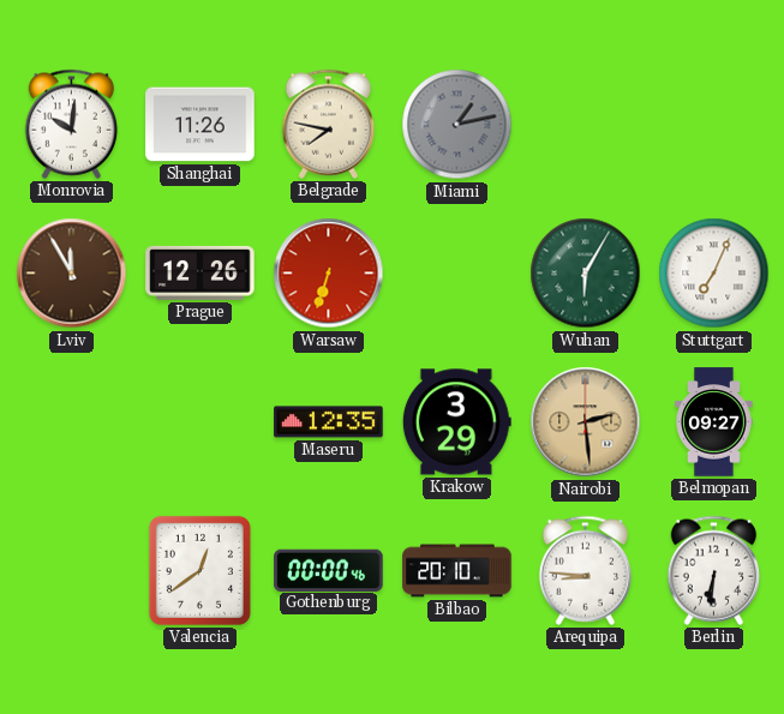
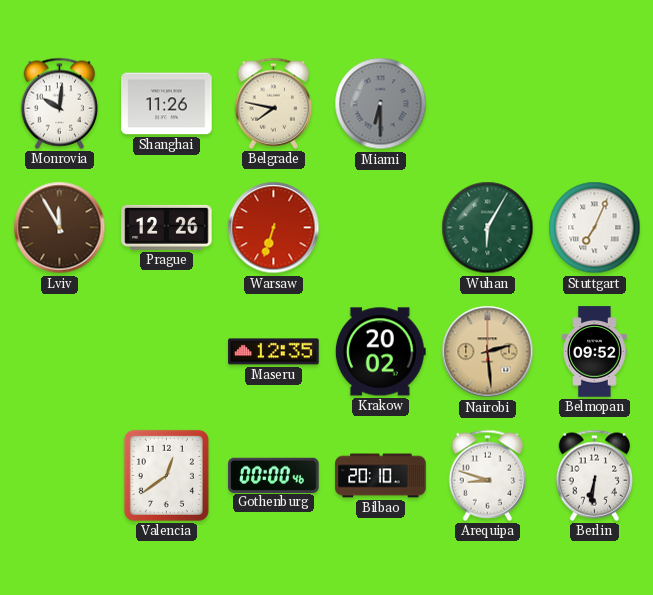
Miami: 1:13 -> 6:30
Krakow: 3:29 -> 20:02
Belmopan: 09:27 -> 09:52
Arequipa: 8:46 -> 8:48
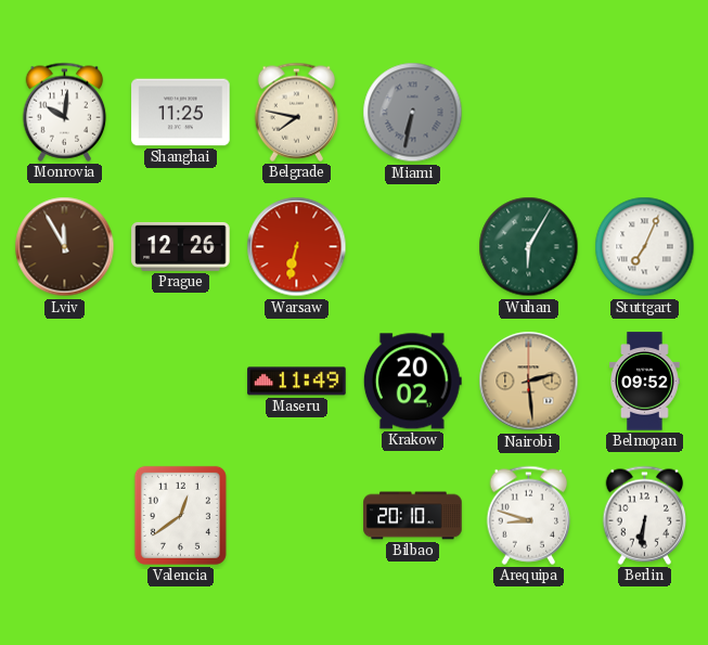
Shanghai: 11:26 -> 11:25
Miami: 6:30 -> 6:32
Warsaw: 6:33 -> 6:32
Maseru: 12:35 -> 11:49
Gothenburg: 00:00 -> none
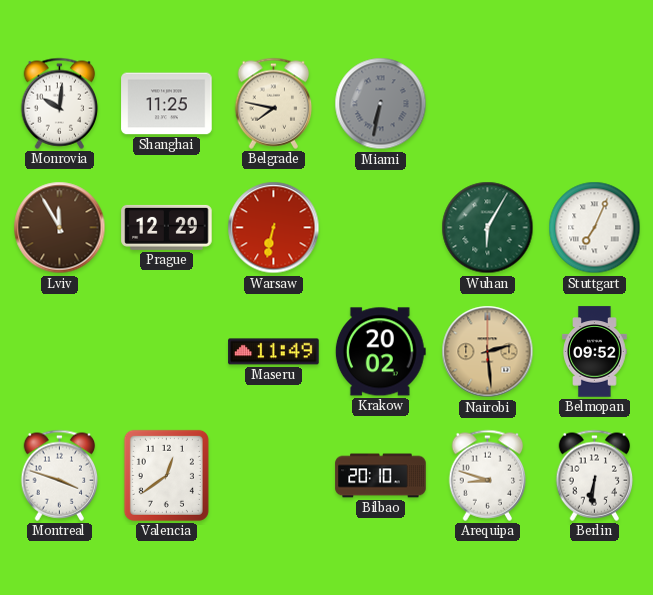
Prague: 12:26 -> 12:29
Montreal: none -> 3:48
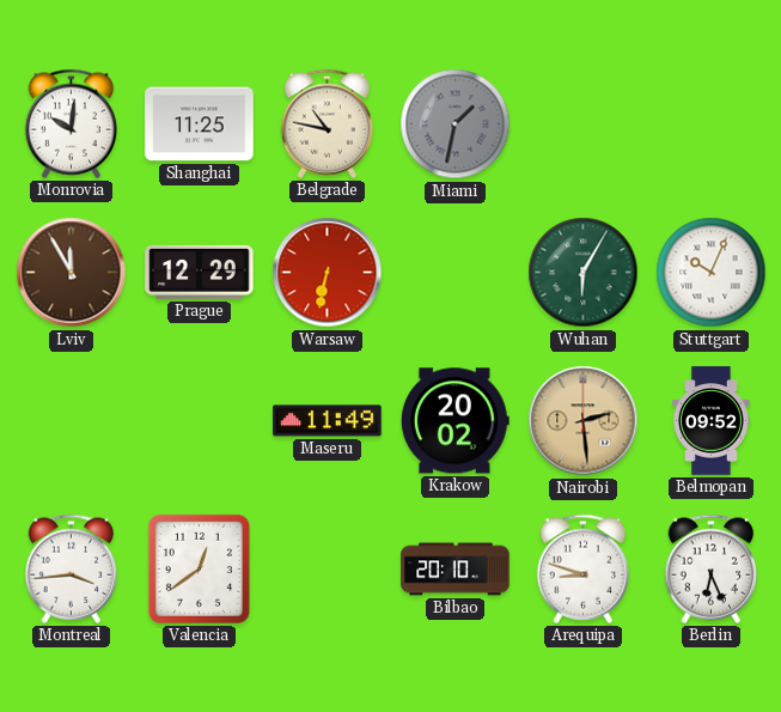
Belgrade: 7:47 -> 10:47
Miami: 6:32 -> 1:32
Stuttgart: 7:04 -> 10:04
Montreal: 3:48 -> 3:44
Berlin: 6:31 -> 6:26
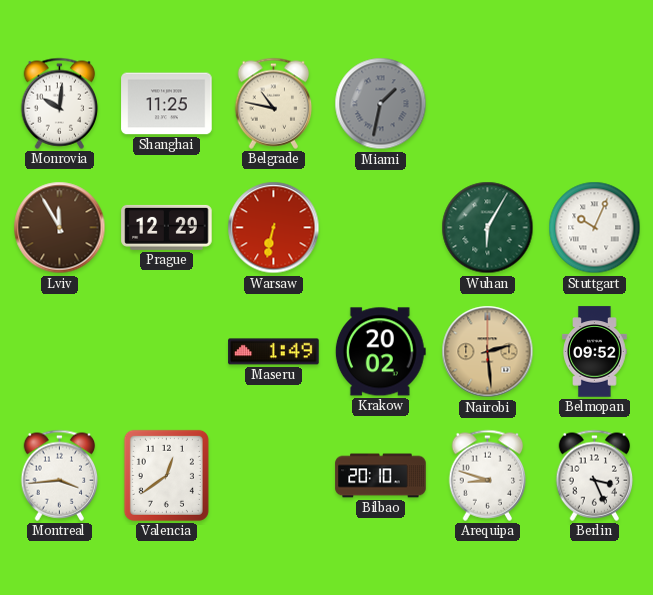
Maseru: 11:49 -> 1:49
Berlin: 6:26 -> 3:26
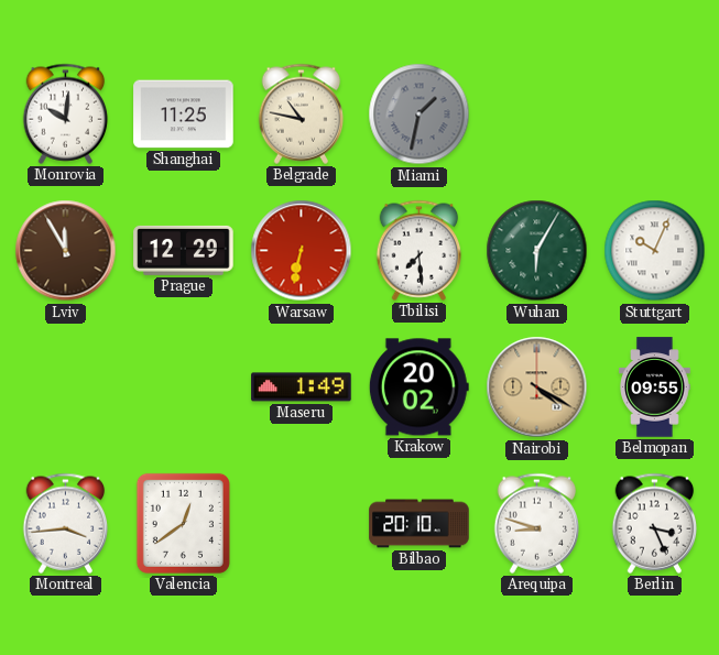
Tbilisi: none -> 7:29
Nairobi: 2:29 -> 4:20
Belmopan: 09:52 -> 09:55
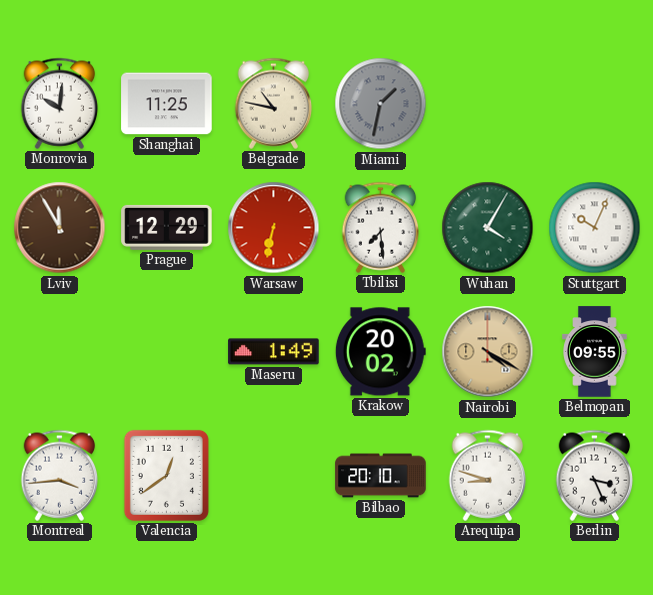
Wuhan: 6:05 -> 4:05
